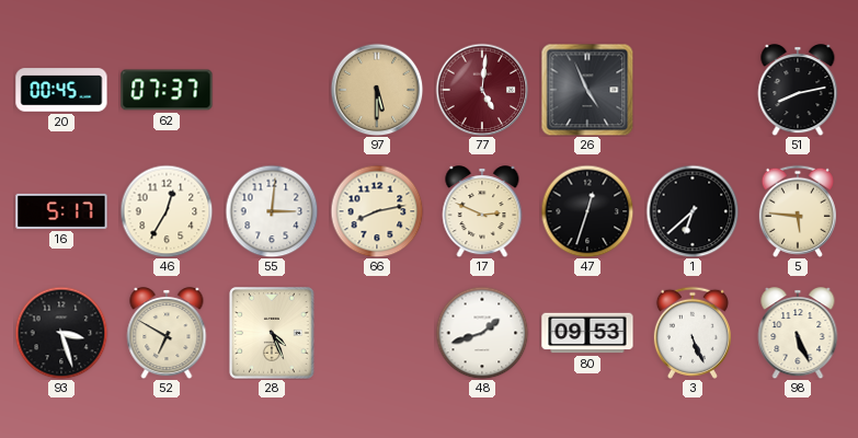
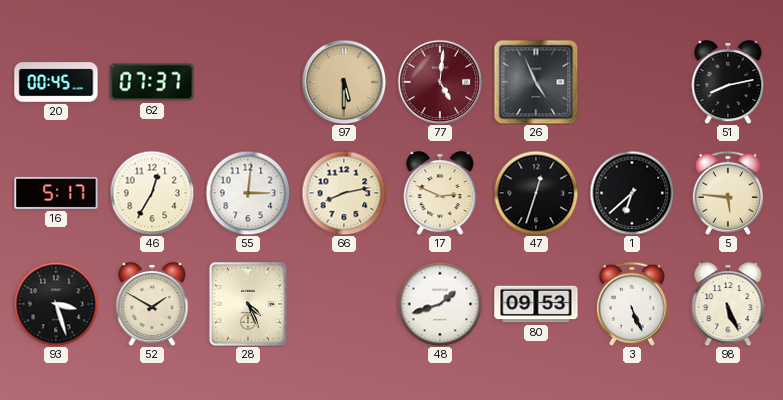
52: 6:50 -> 1:50
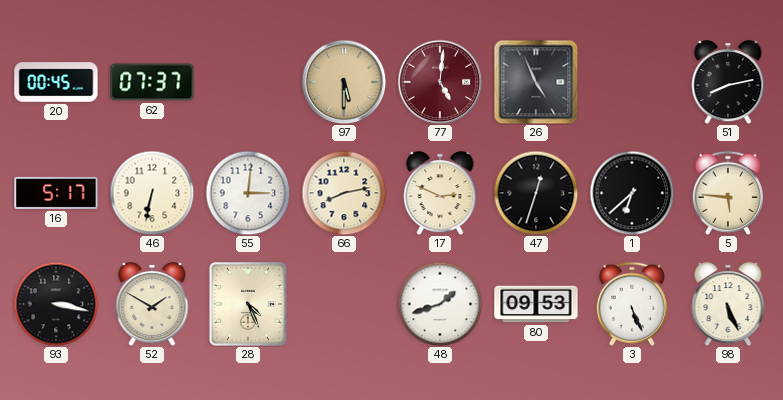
46: 12:35 -> 6:32
93: 3:27 -> 3:17
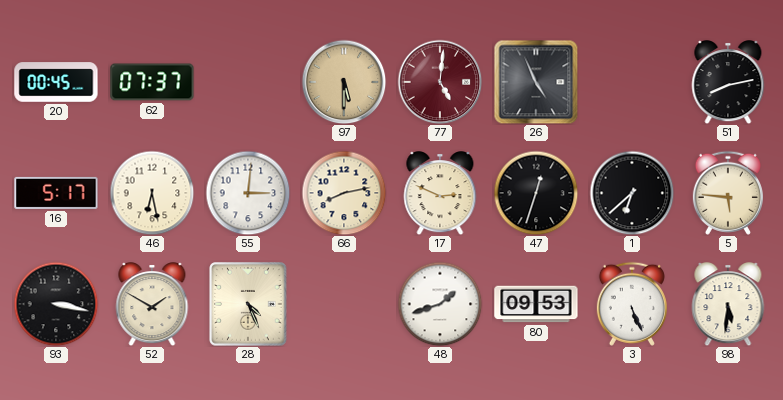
46: 6:32 -> 6:28
98: 5:26 -> 5:31
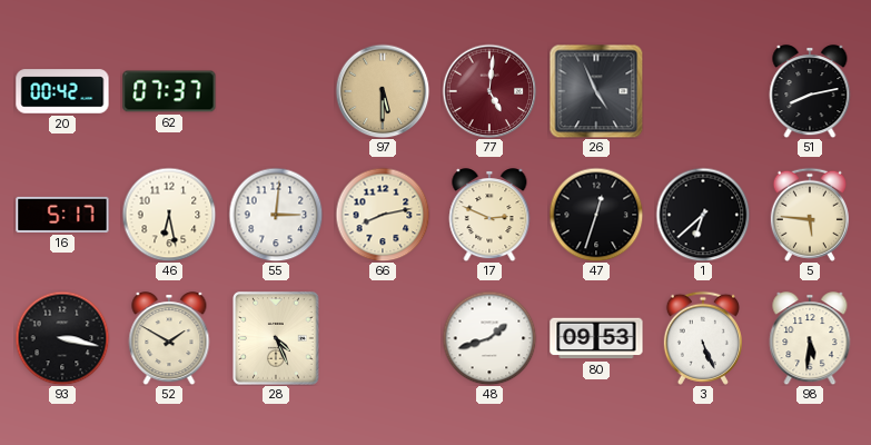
20: 00:45 -> 00:42
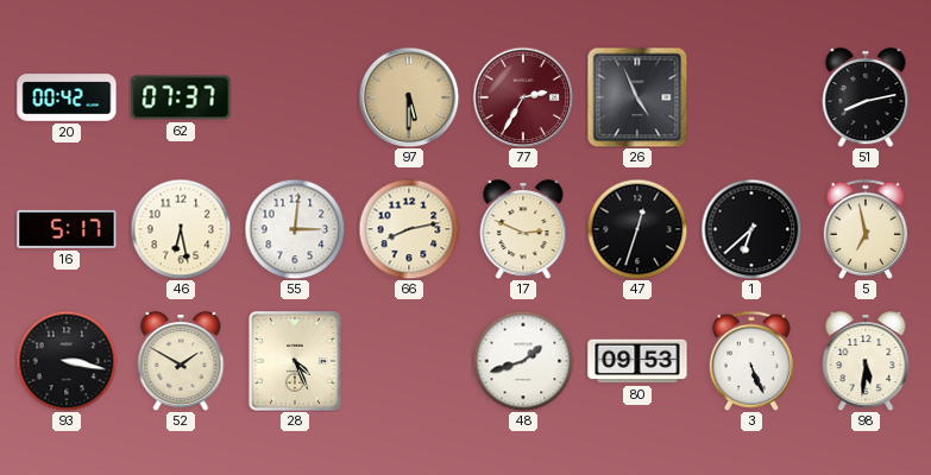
77: 5:01 -> 2:35
5: 5:46 -> 6:58
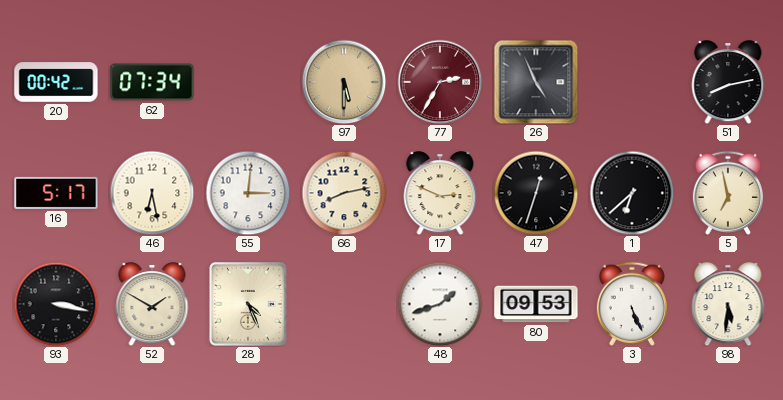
62: 07:37 -> 07:34
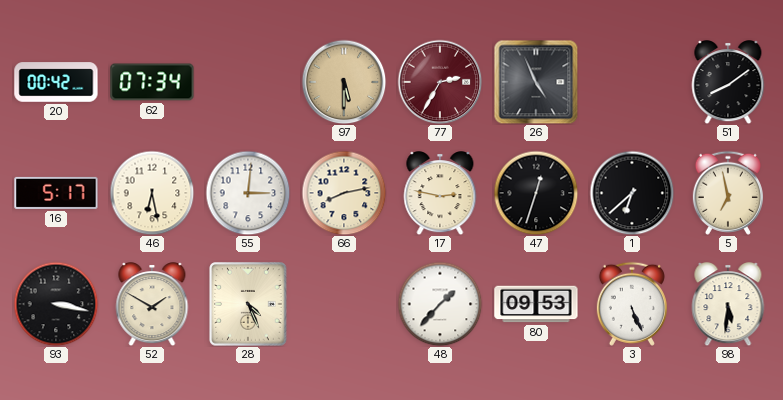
51: 8:13 -> 8:09
17: 2:49 -> 2:47
48: 1:42 -> 1:37
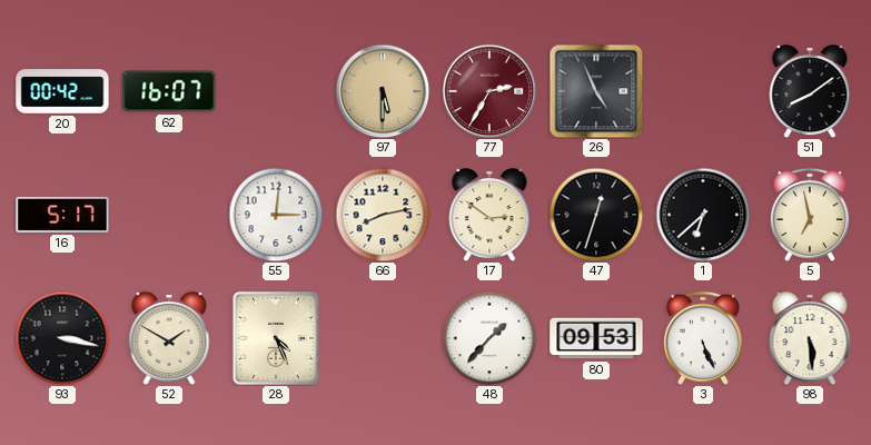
62: 07:34 -> 16:07
46: 6:28 -> none
17: 2:47 -> 2:51
98: 5:31 -> 5:29
